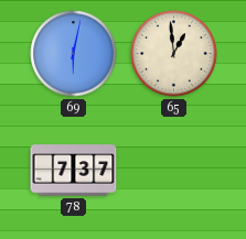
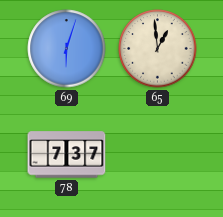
69: 6:02 -> 6:03
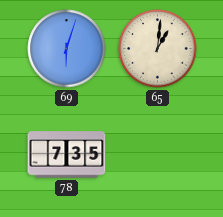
65: 12:59 -> 1:01
78: 7:37 -> 7:35
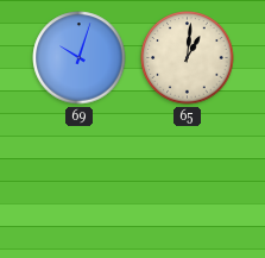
69: 6:03 -> 10:03
78: 7:35 -> none
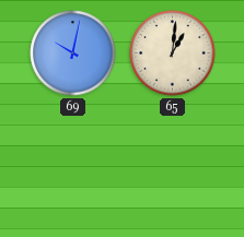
69: 10:03 -> 10:02
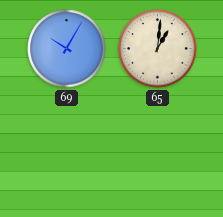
69: 10:02 -> 10:05
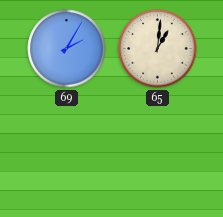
69: 10:05 -> 2:05
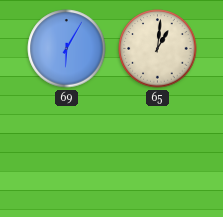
69: 2:05 -> 6:05
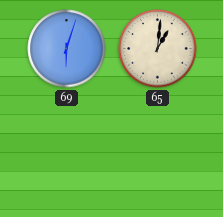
69: 6:05 -> 6:03
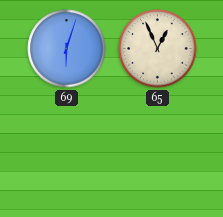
65: 1:01 -> 12:56
